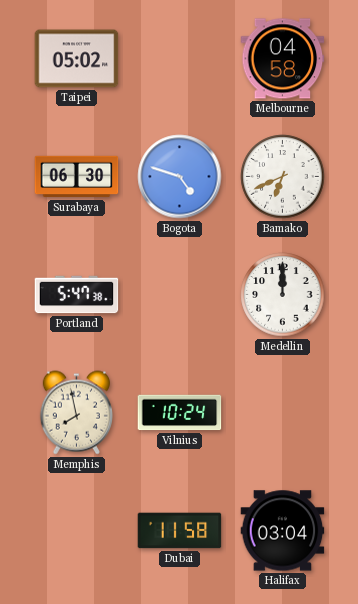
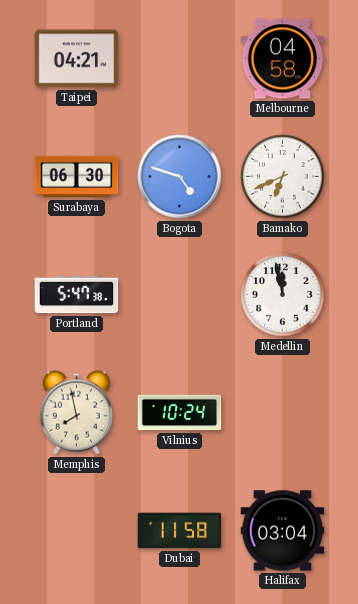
Taipei: 05:02 -> 04:21
Medellin: 12:00 -> 11:58
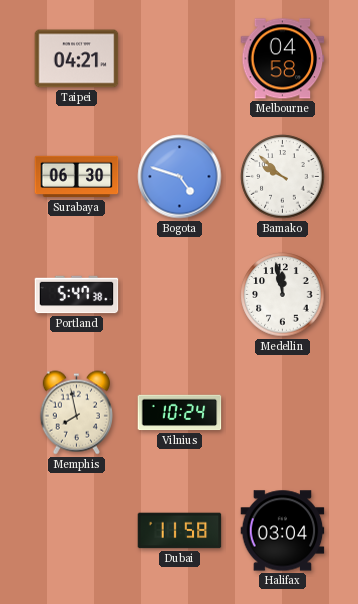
Bamako: 6:41 -> 9:52
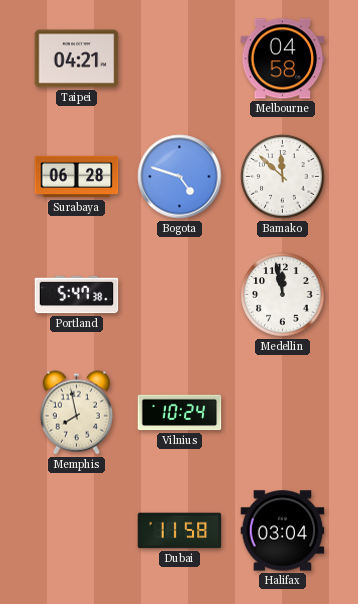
Surabaya: 06:30 -> 06:28
Bamako: 9:52 -> 11:52
